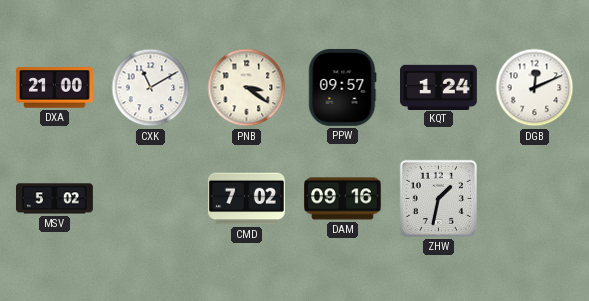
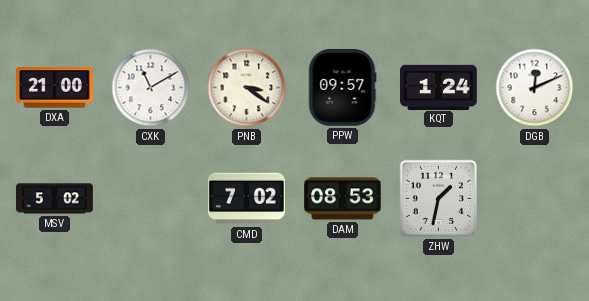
DAM: 09:16 -> 08:53
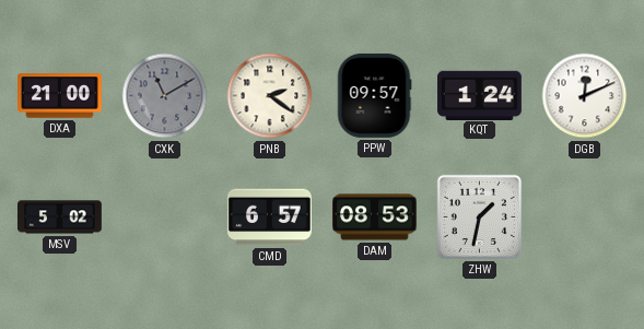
CXK dial: white -> grey
PNB: 3:21 -> 2:21
CMD: 7:02 -> 6:57
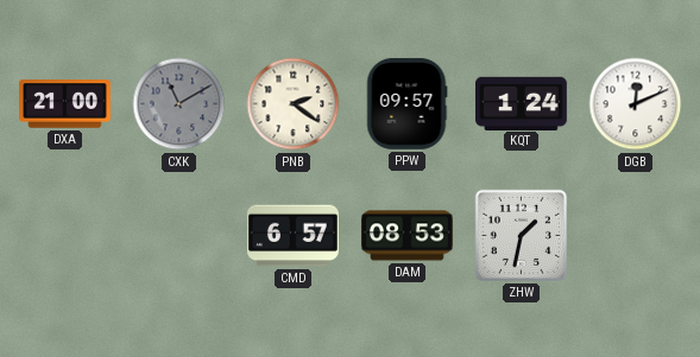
MSV: 5:02 -> none
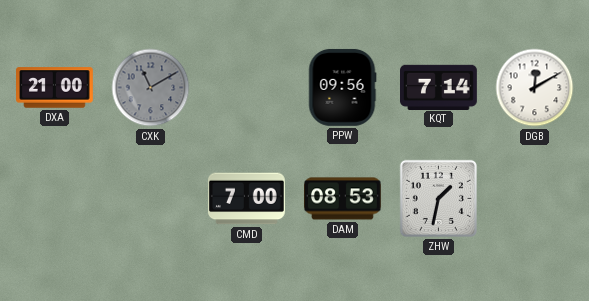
PNB: 2:21 -> none
PPW: 09:57 -> 09:56
KQT: 1:24 -> 7:14
DGB: 12:11 -> 12:10
CMD: 6:57 -> 7:00
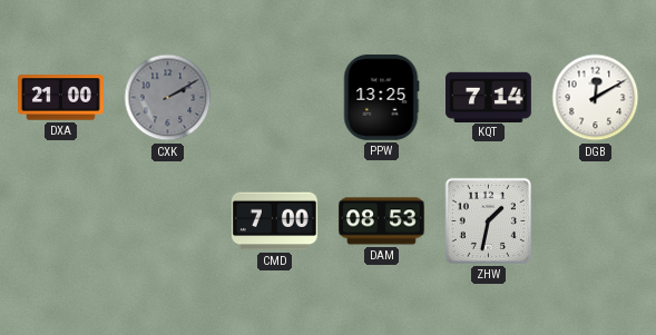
CXK: 11:10 -> 2:10
PPW: 09:56 -> 13:25
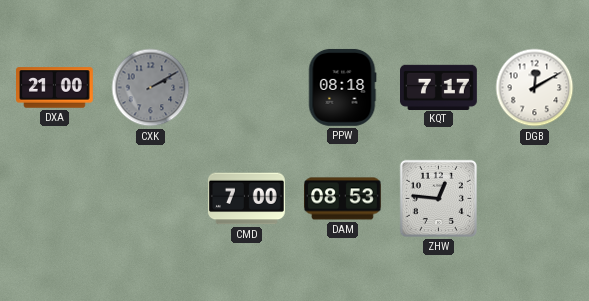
PPW: 13:25 -> 08:18
KQT: 7:14 -> 7:17
ZHW: 1:32 -> 12:46
